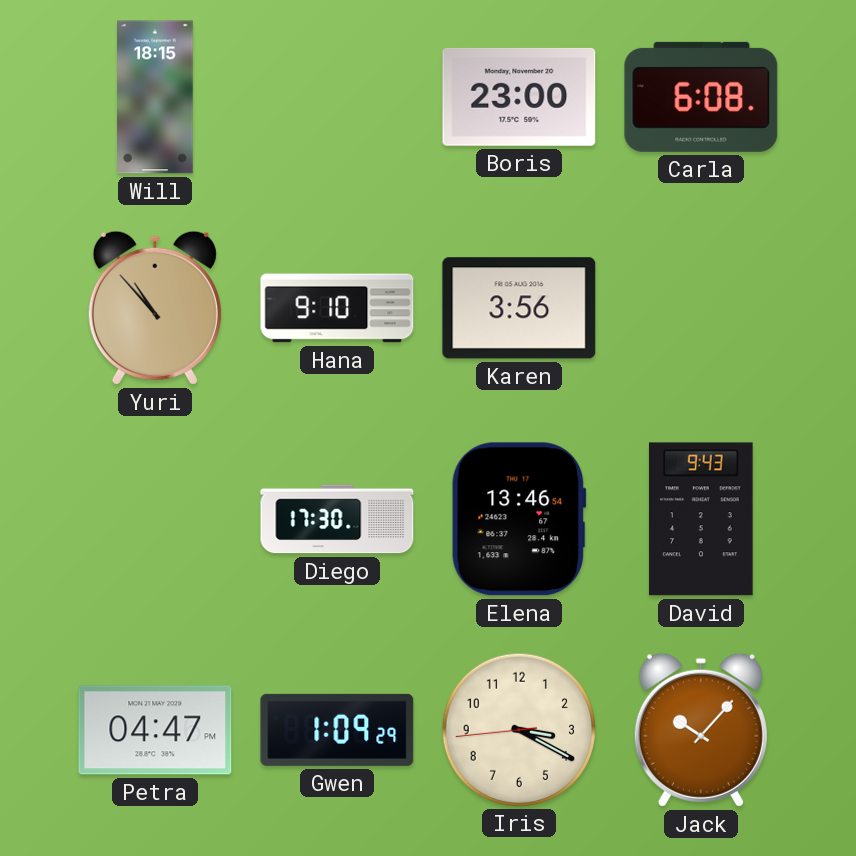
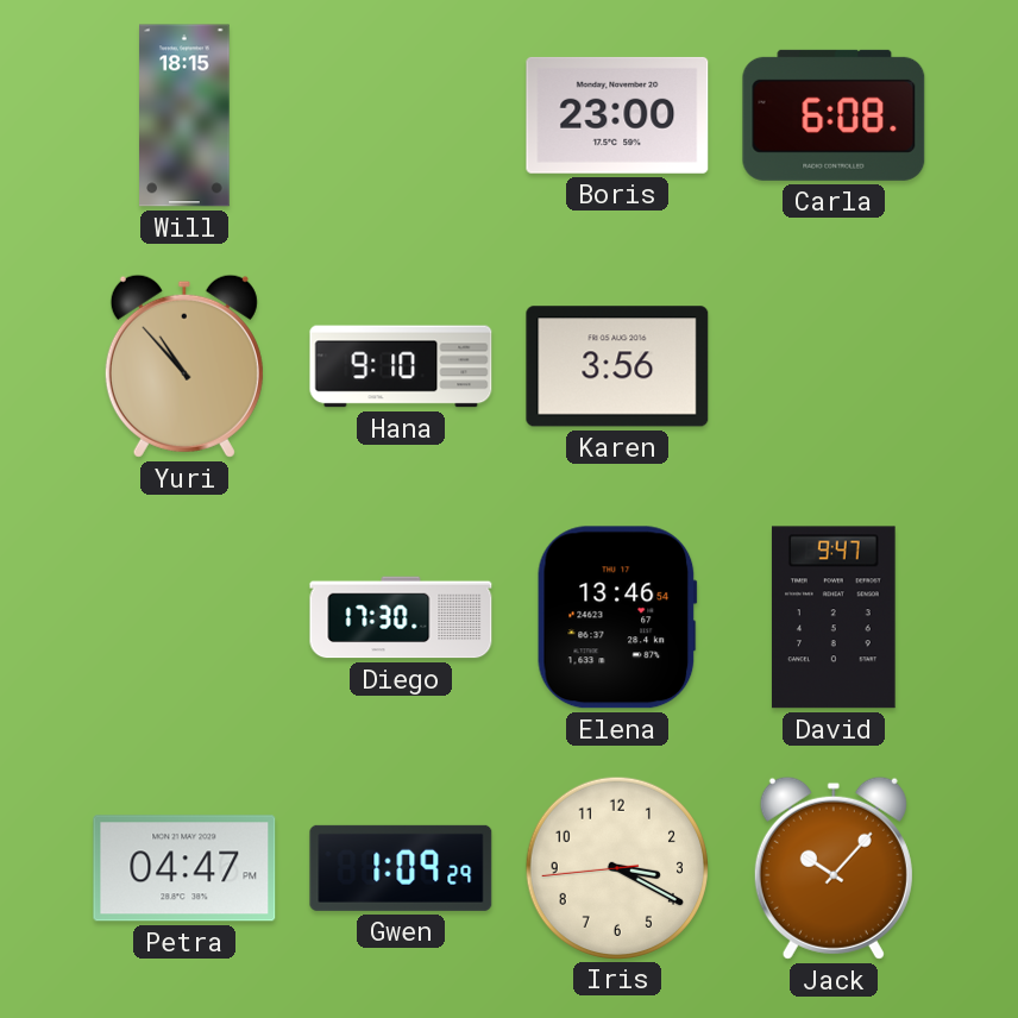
David: 9:43 -> 9:47
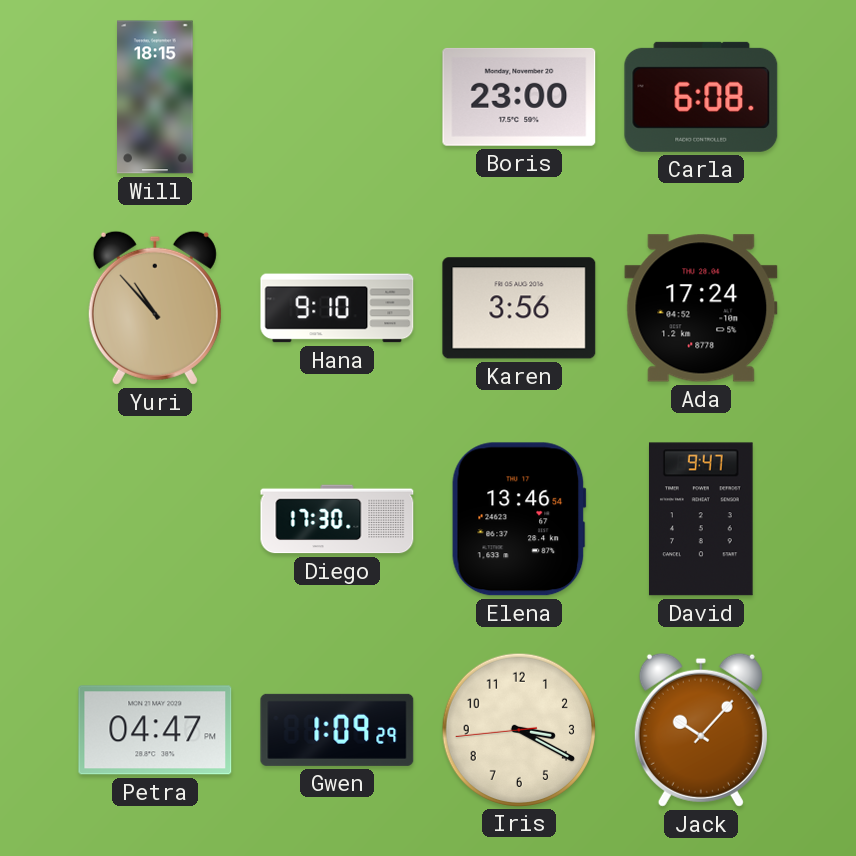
Ada: none -> 17:24
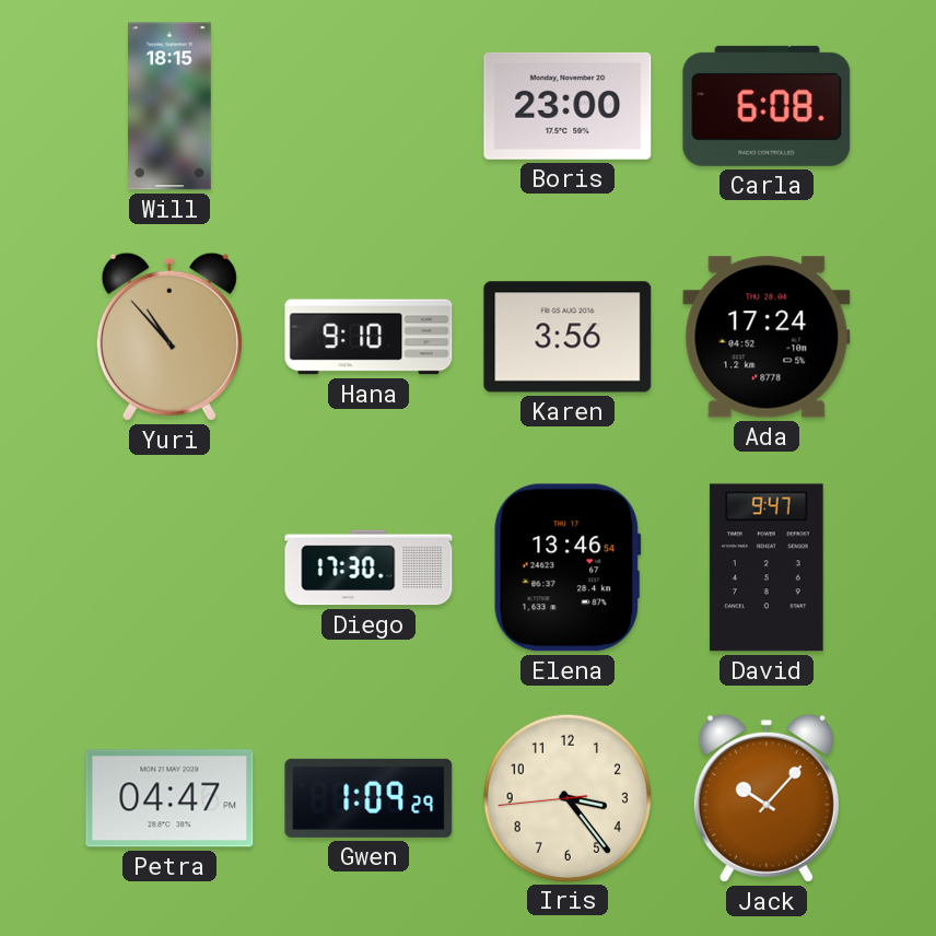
Iris: 3:19 -> 3:23
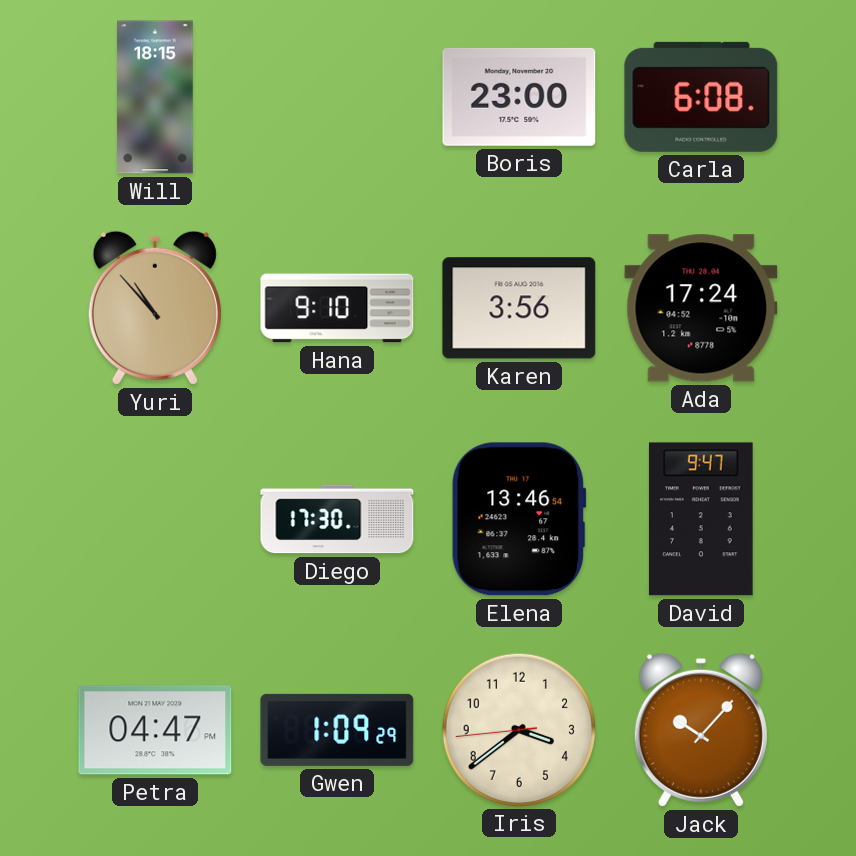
Iris: 3:23 -> 3:38
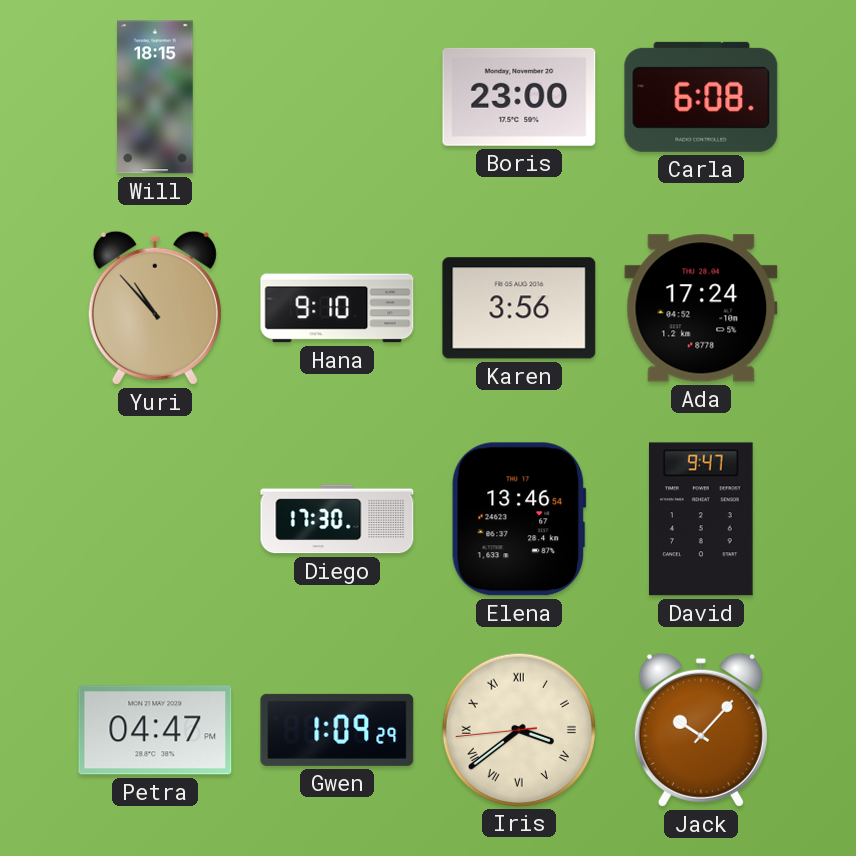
Iris numerals: Arabic -> Roman
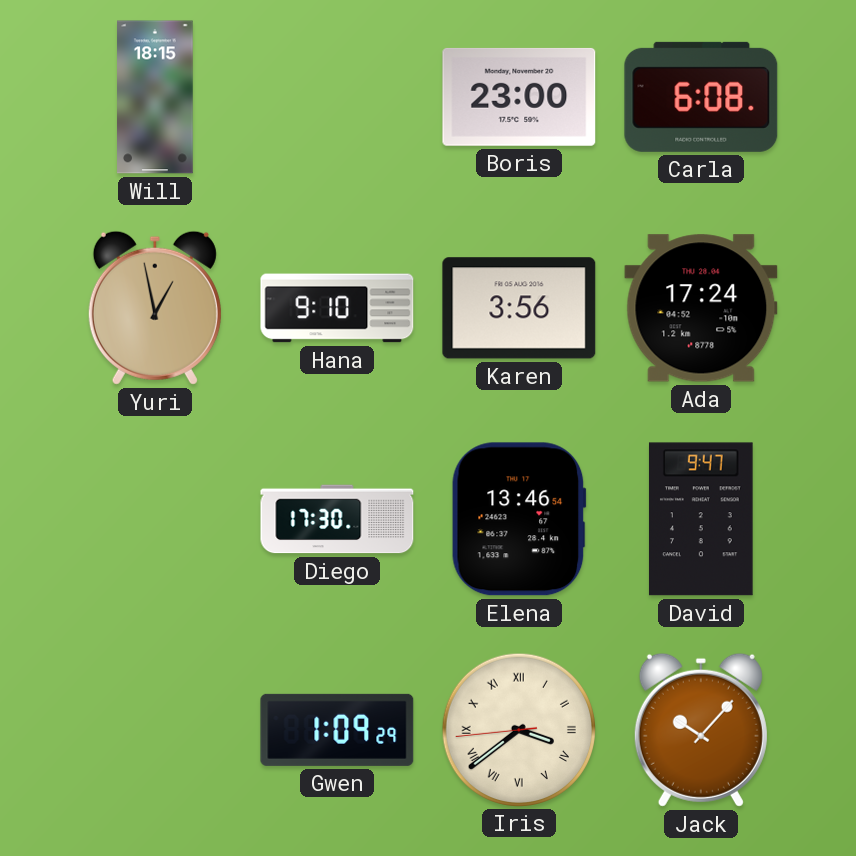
Yuri: 10:53 -> 12:58
Petra: 04:47 -> none
